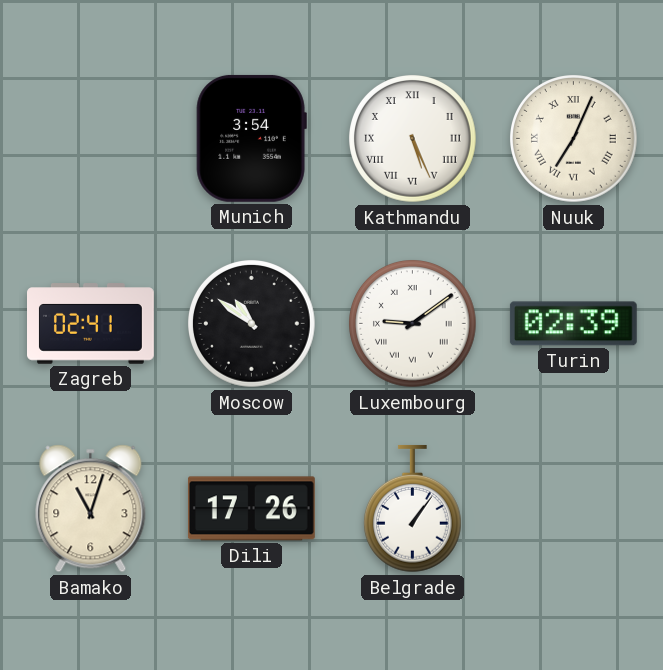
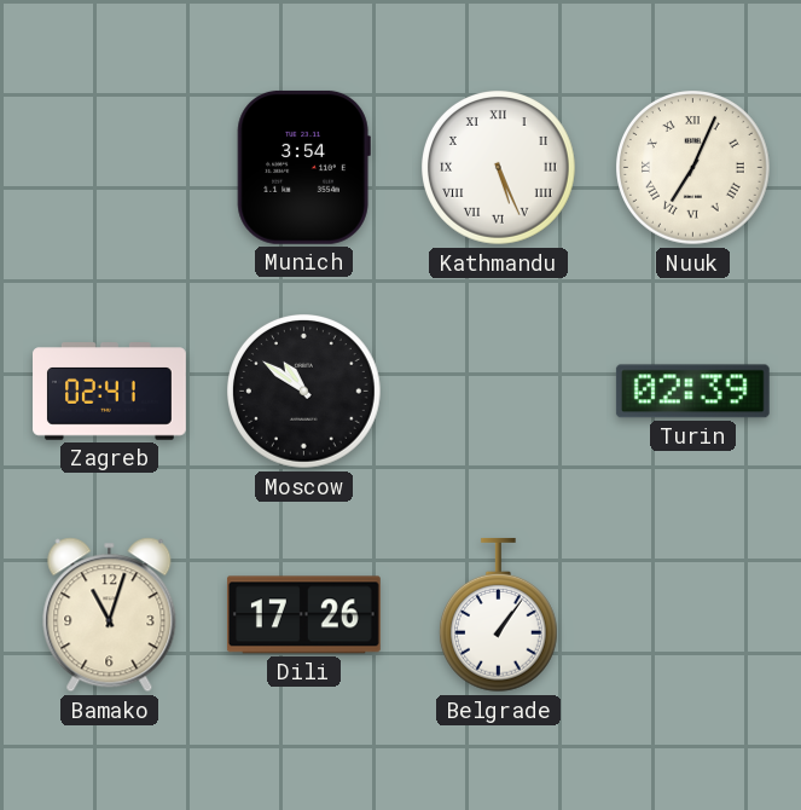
Luxembourg: 9:09 -> none
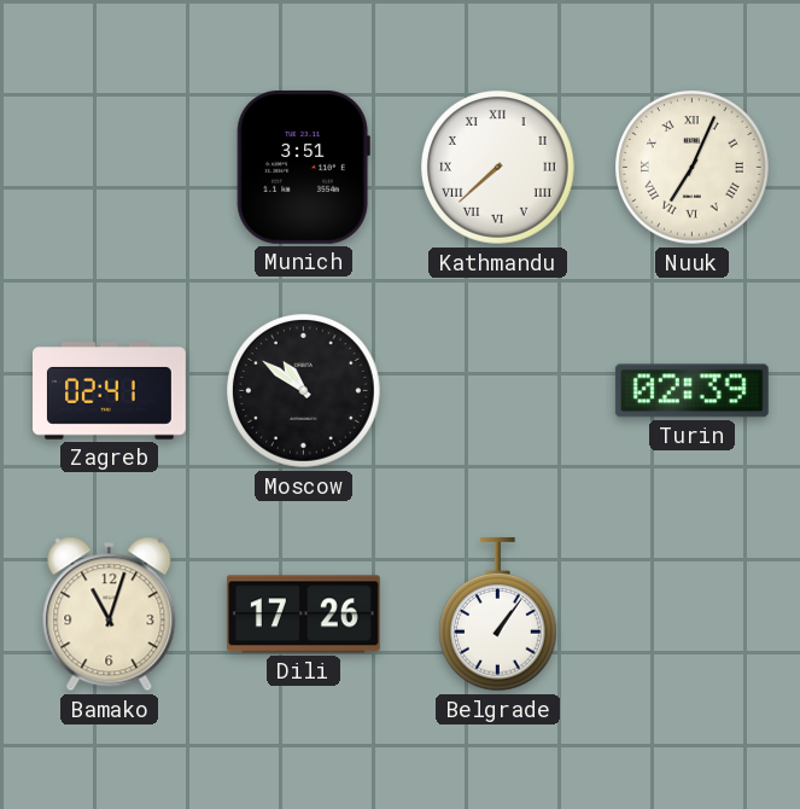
Munich: 3:54 -> 3:51
Kathmandu: 5:26 -> 7:38
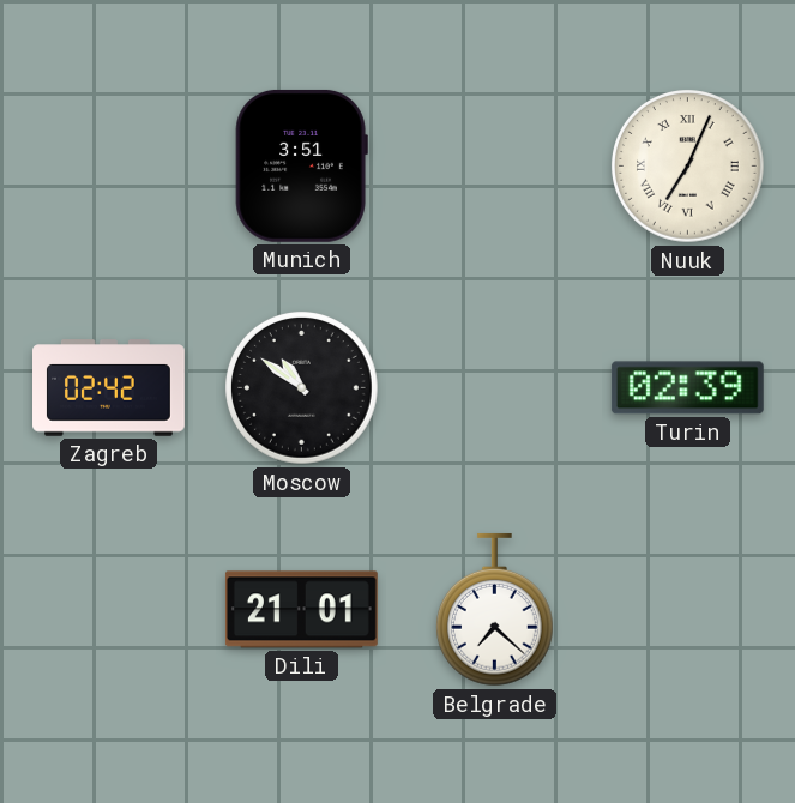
Kathmandu: 7:38 -> none
Zagreb: 02:41 -> 02:42
Bamako: 11:03 -> none
Dili: 17:26 -> 21:01
Belgrade: 1:06 -> 7:22
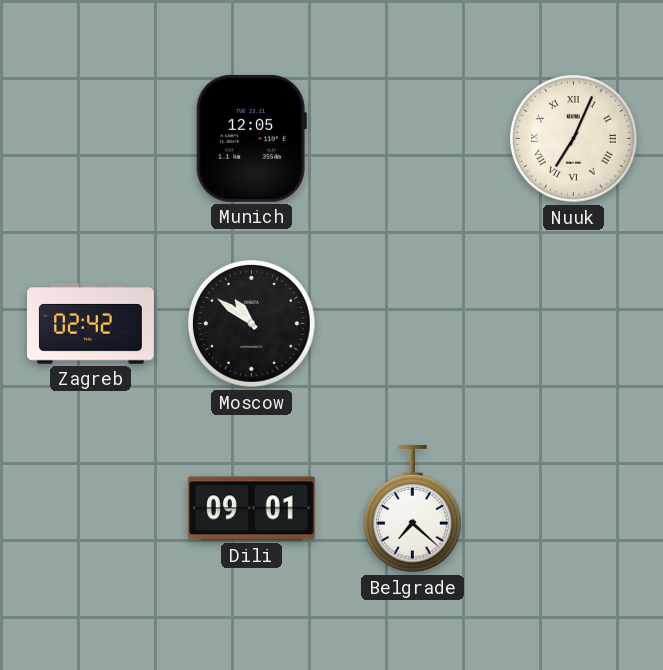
Munich: 3:51 -> 12:05
Turin: 02:39 -> none
Dili: 21:01 -> 09:01
